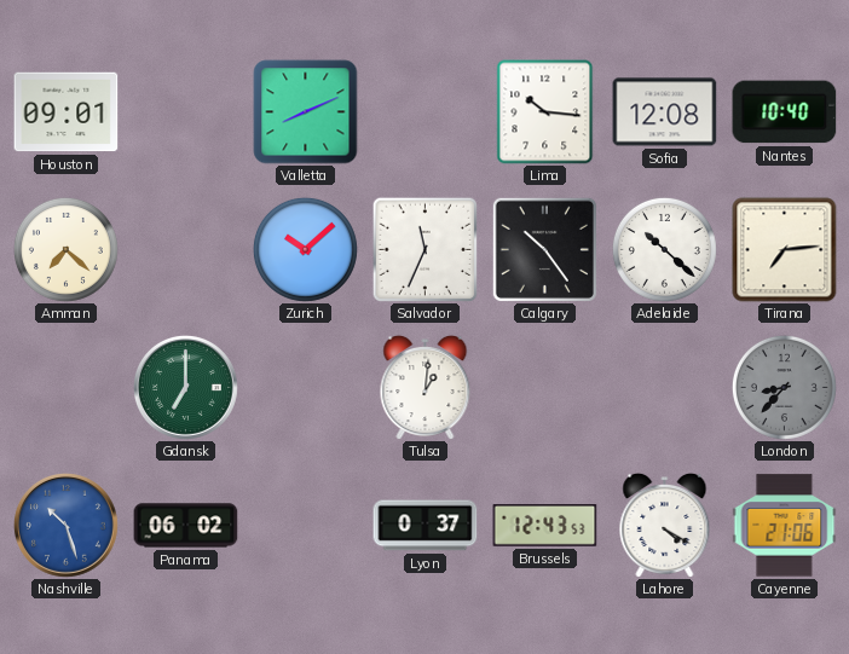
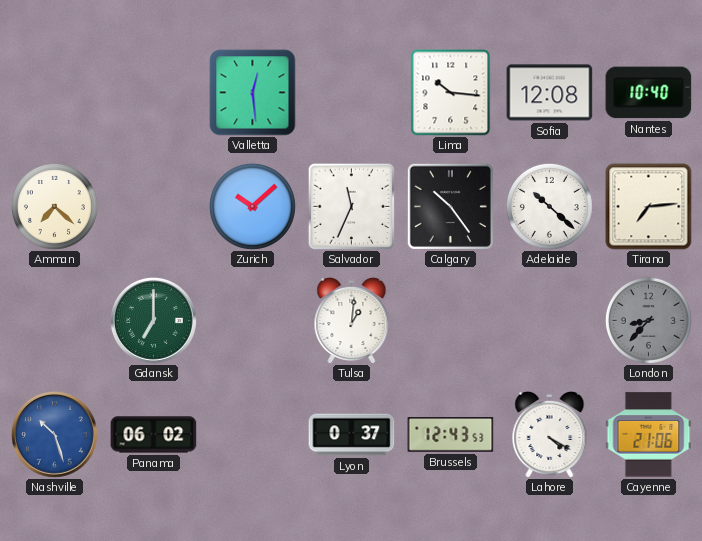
Houston: 09:01 -> none
Valletta: 8:11 -> 12:29
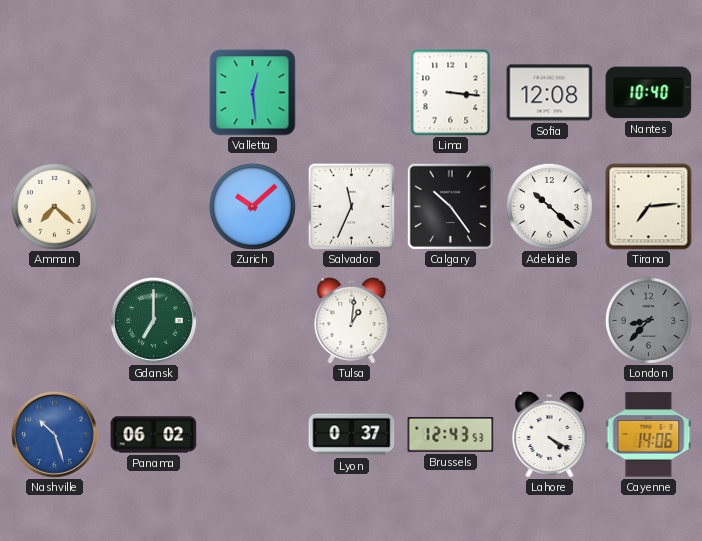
Lima: 10:16 -> 3:16
Cayenne: 21:06 -> 14:06
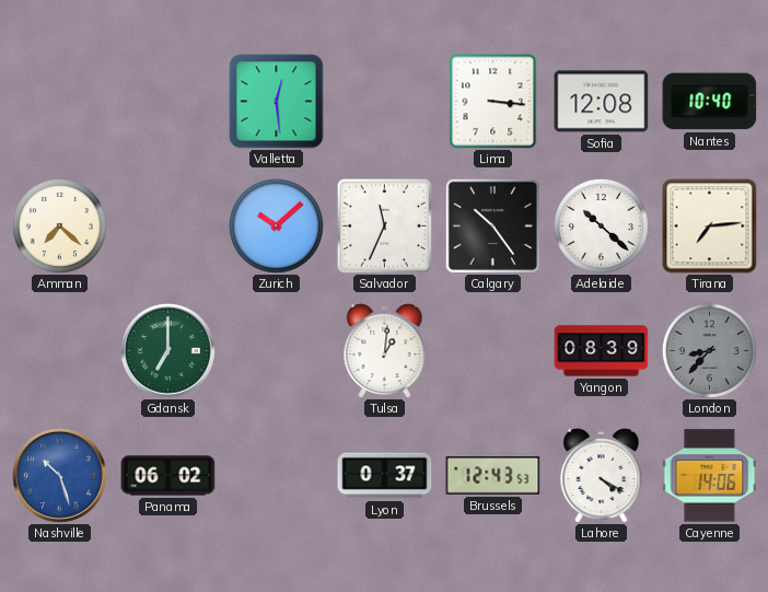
Yangon: none -> 08:39
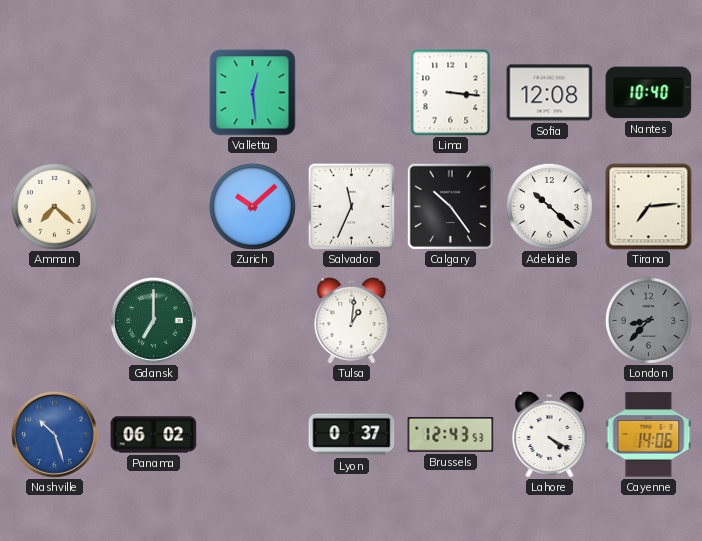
Yangon: 08:39 -> none
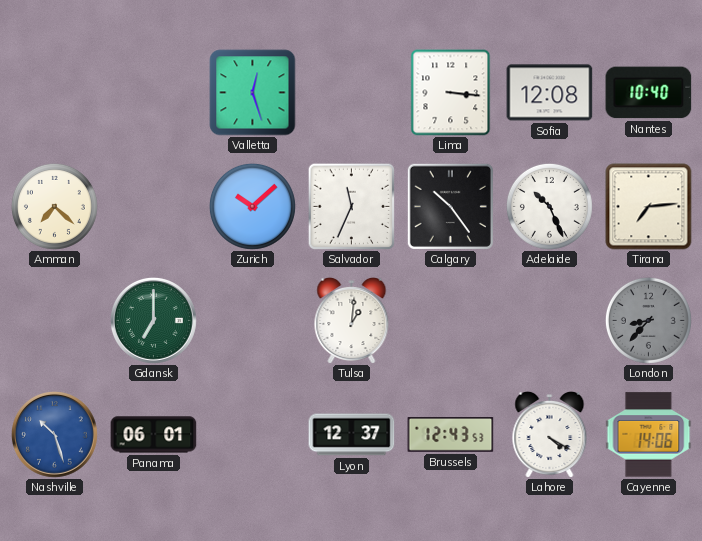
Valletta: 12:29 -> 12:27
Adelaide: 10:22 -> 10:26
Panama: 06:02 -> 06:01
Lyon: 0:37 -> 12:37
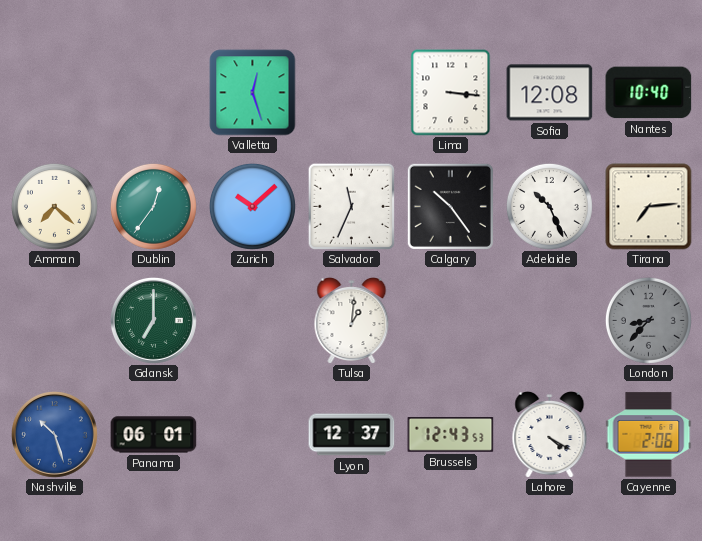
Dublin: none -> 12:36
Cayenne: 14:06 -> 2:06
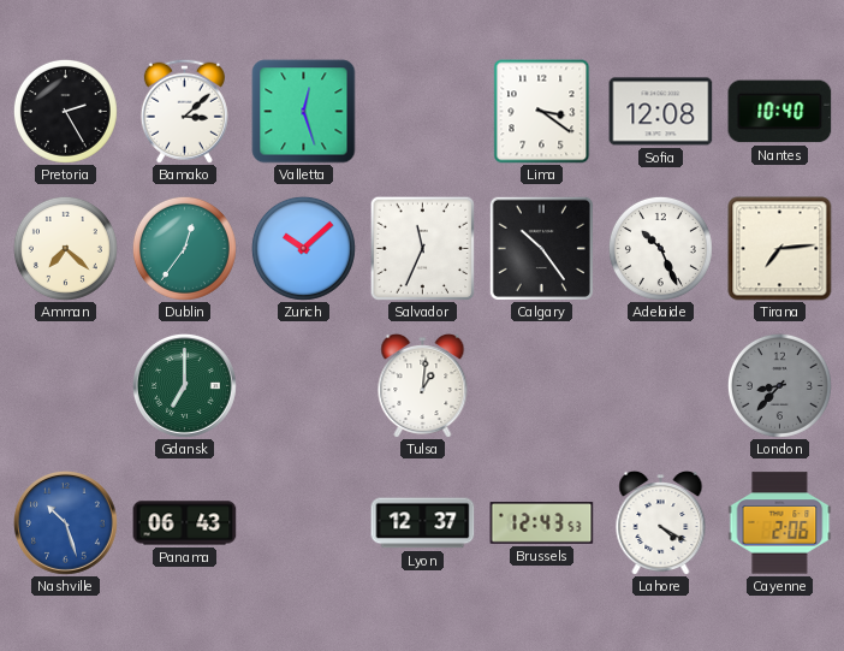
Pretoria: none -> 2:25
Bamako: none -> 3:08
Lima: 3:16 -> 3:21
Panama: 06:01 -> 06:43
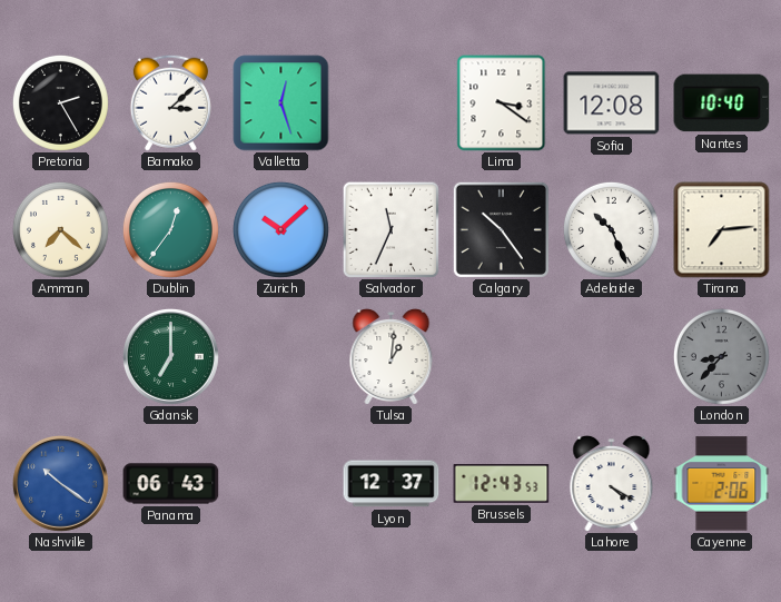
Nashville: 10:27 -> 10:21
